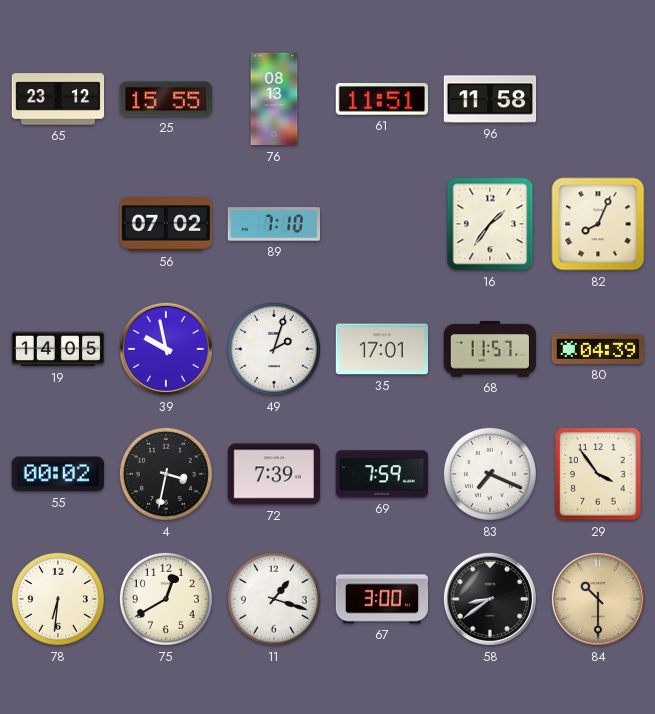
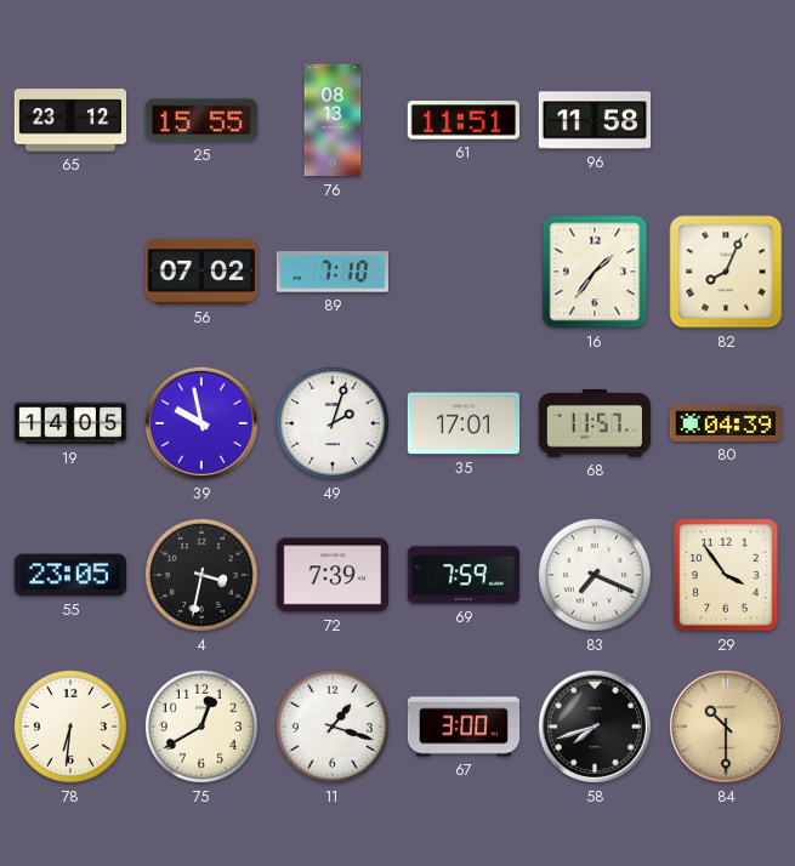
55: 00:02 -> 23:05
58: 8:39 -> 7:42
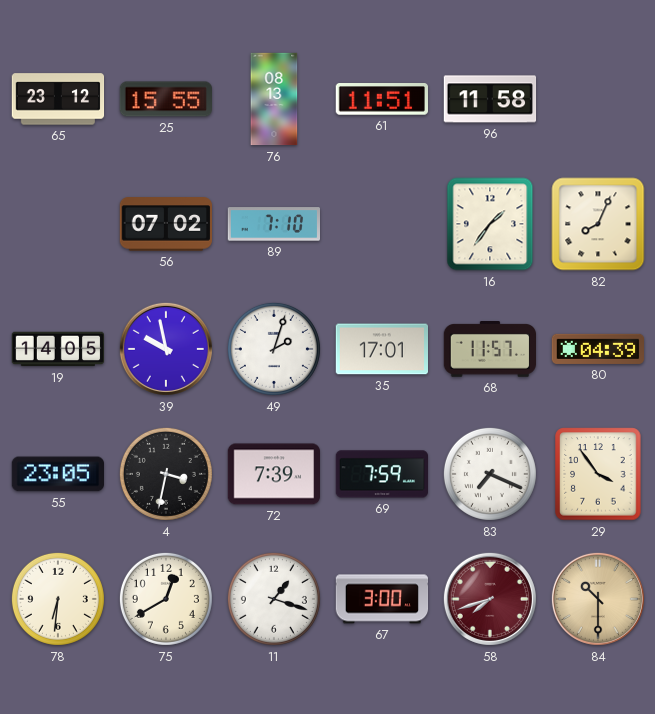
58 dial: black -> burgundy
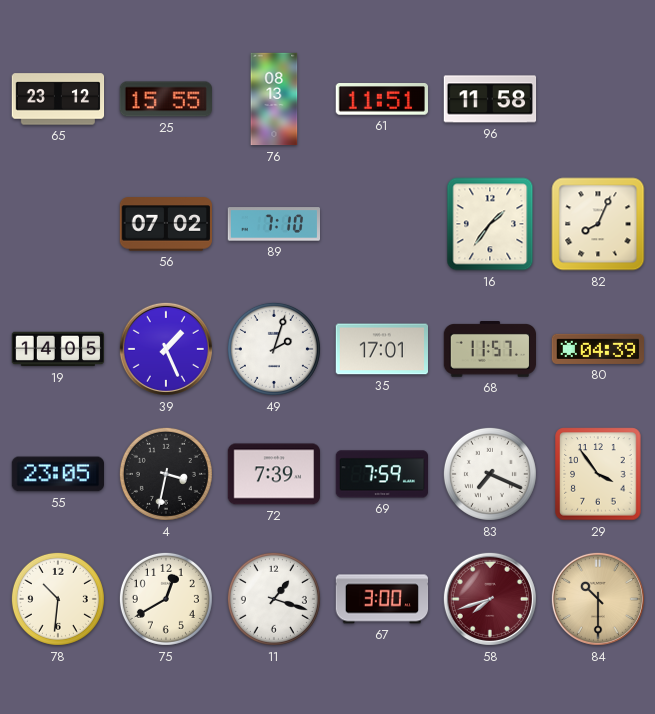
39: 9:58 -> 1:26
78: 6:31 -> 10:31
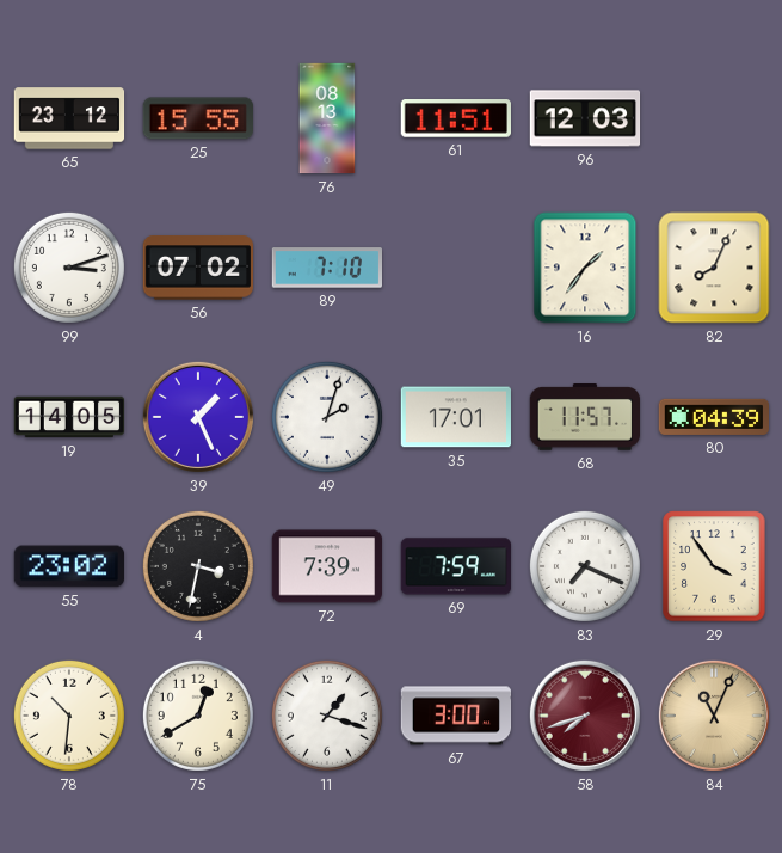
96: 11:58 -> 12:03
99: none -> 3:12
55: 23:05 -> 23:02
84: 10:30 -> 11:04
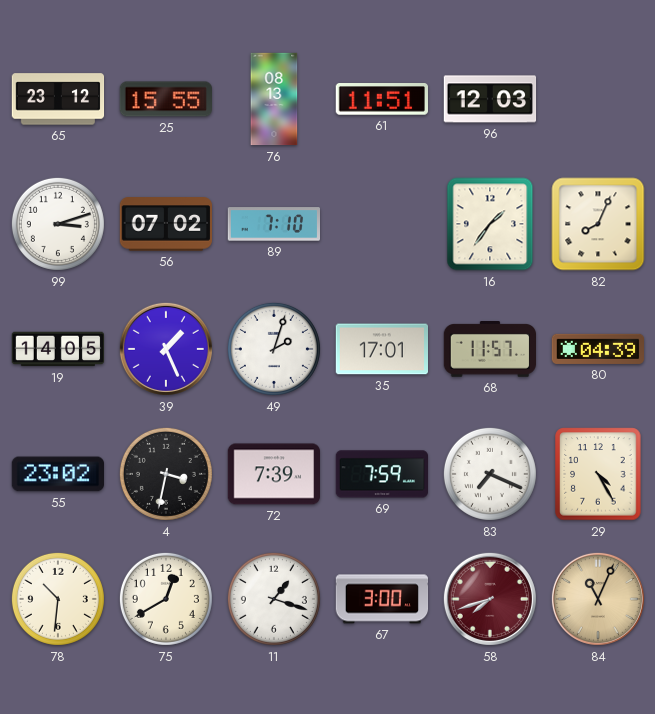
29: 3:54 -> 4:25
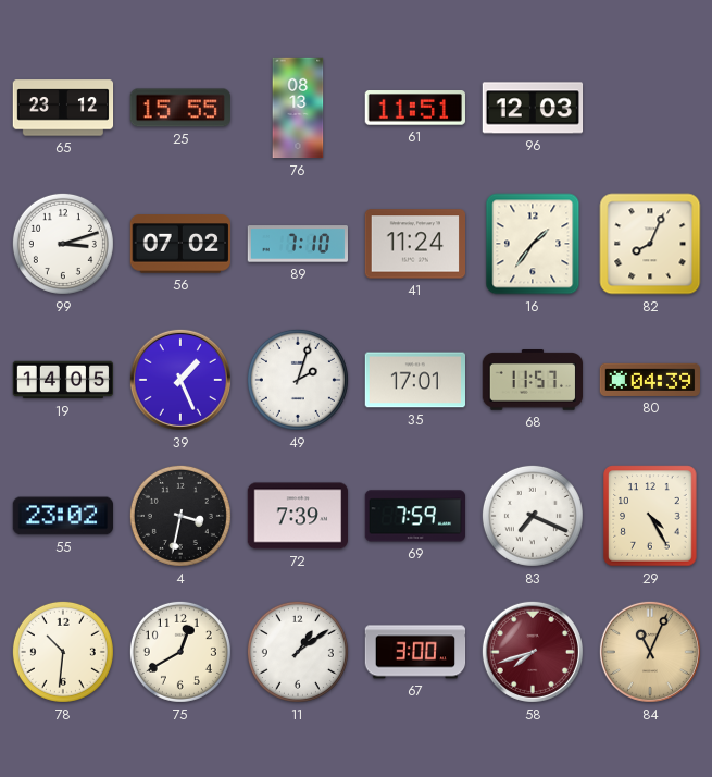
41: none -> 11:24
11: 1:18 -> 1:09
